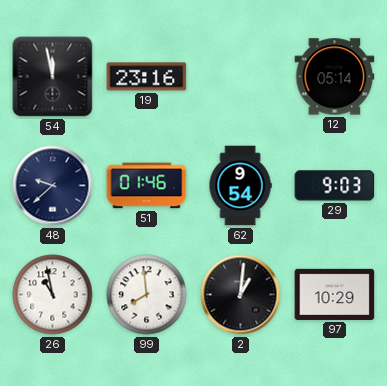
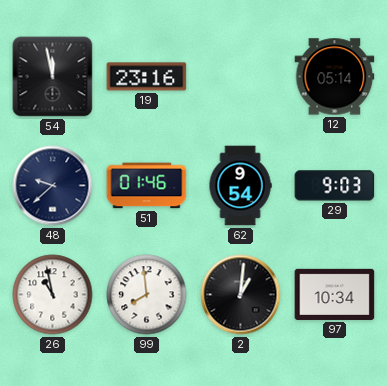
97: 10:29 -> 10:34
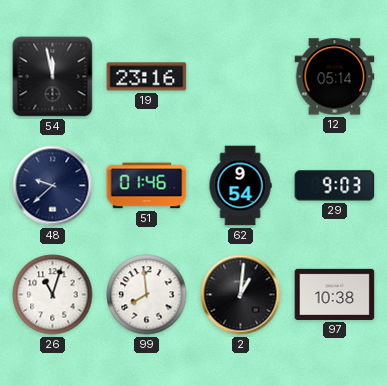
26: 10:58 -> 11:03
97: 10:34 -> 10:38
